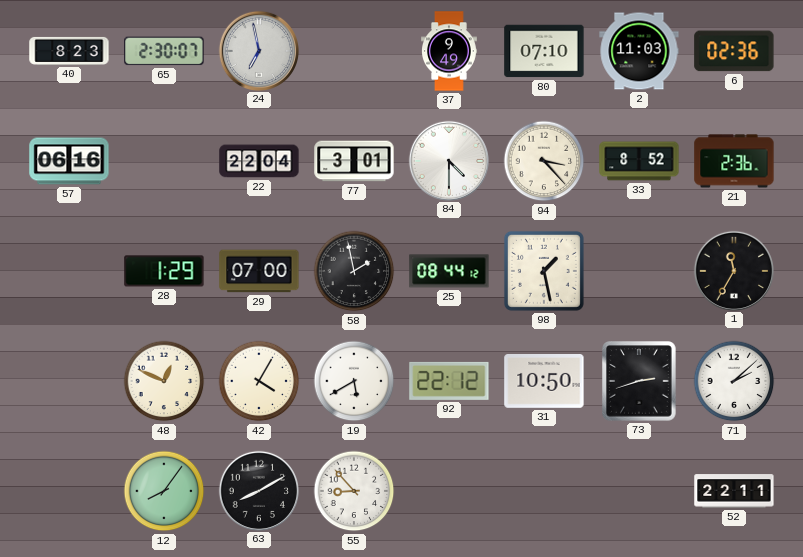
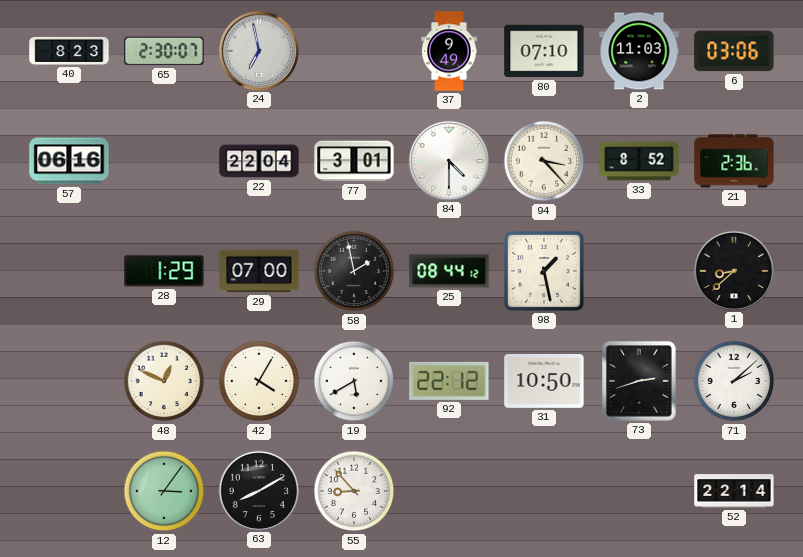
6: 02:36 -> 03:06
1: 11:35 -> 8:38
12: 8:06 -> 3:06
52: 22:11 -> 22:14
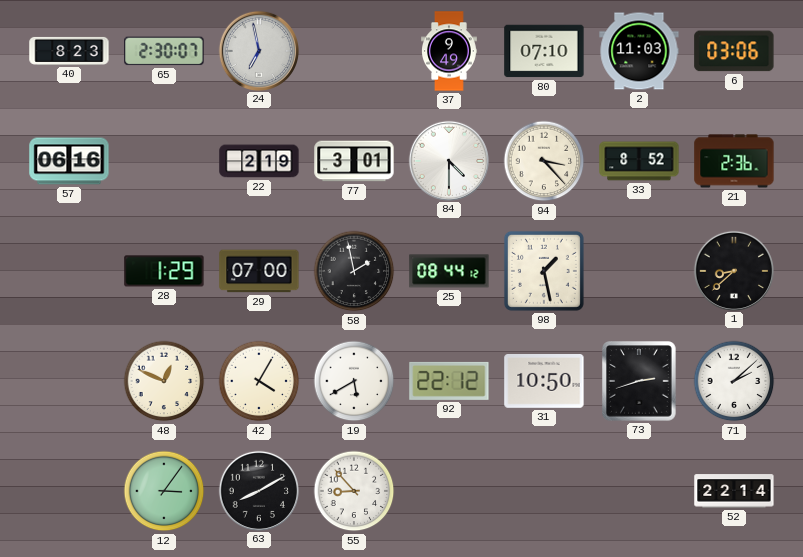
22: 22:04 -> 2:19
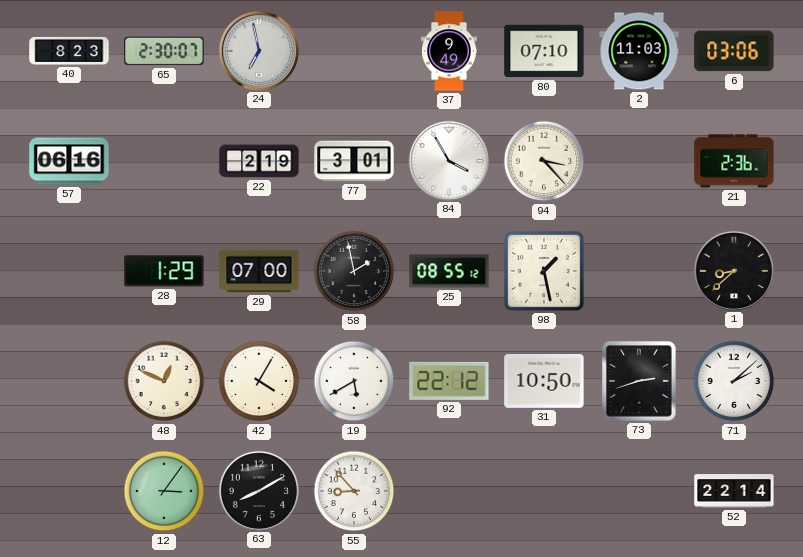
84: 4:30 -> 3:55
33: 8:52 -> none
25: 08:44 -> 08:55
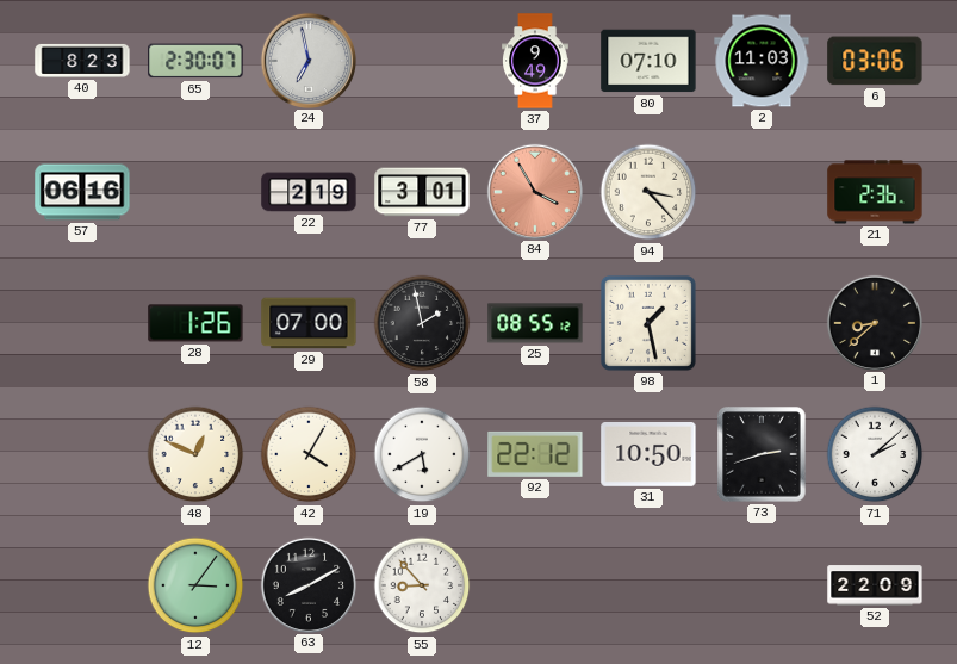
84 dial: white -> salmon
28: 1:29 -> 1:26
52: 22:14 -> 22:09
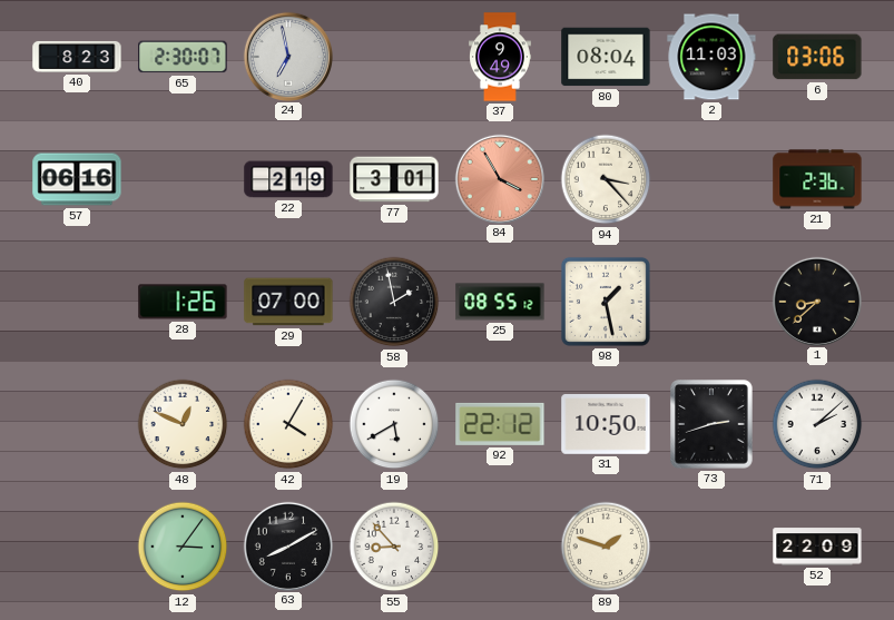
80: 07:10 -> 08:04
89: none -> 1:48
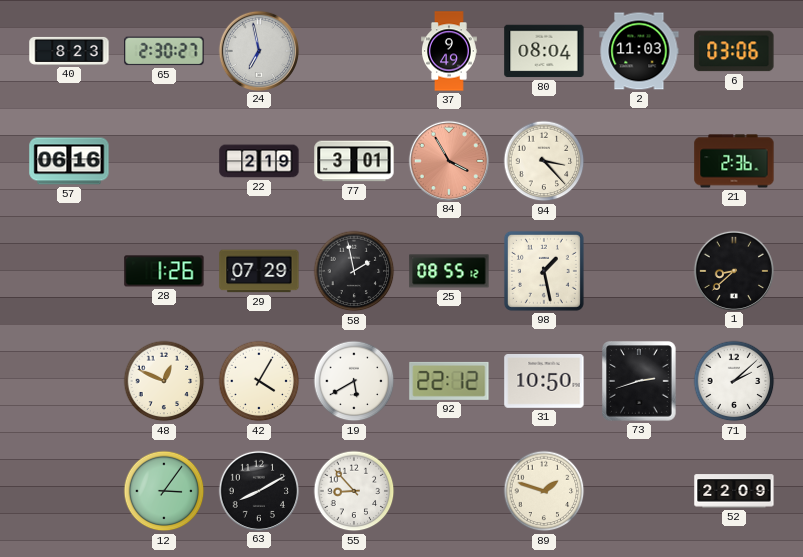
65: 2:30:07 -> 2:30:27
29: 07:00 -> 07:29
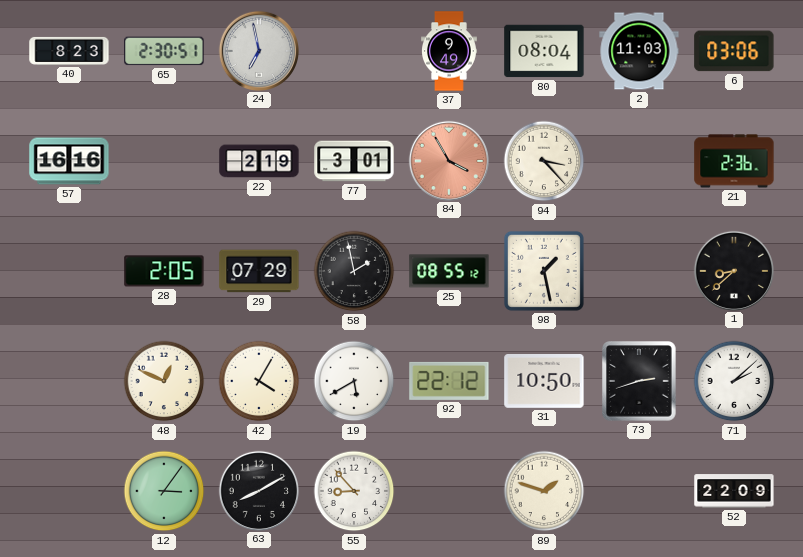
65: 2:30:27 -> 2:30:51
57: 06:16 -> 16:16
28: 1:26 -> 2:05
